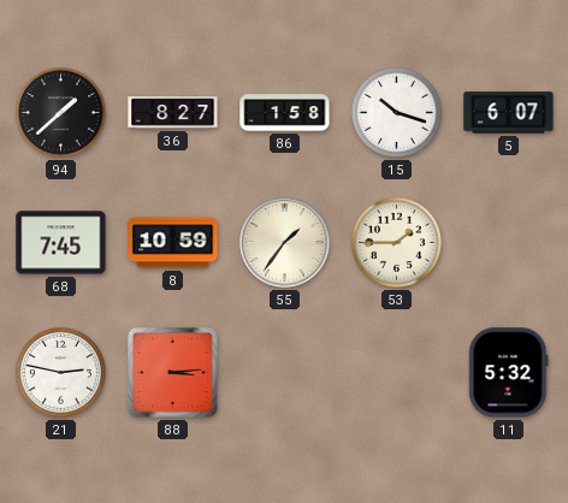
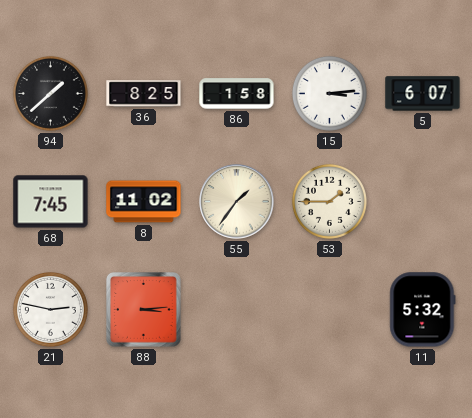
36: 8:27 -> 8:25
15: 10:18 -> 3:14
8: 10:59 -> 11:02
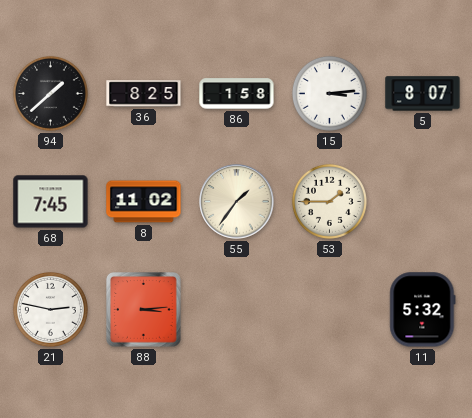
5: 6:07 -> 8:07
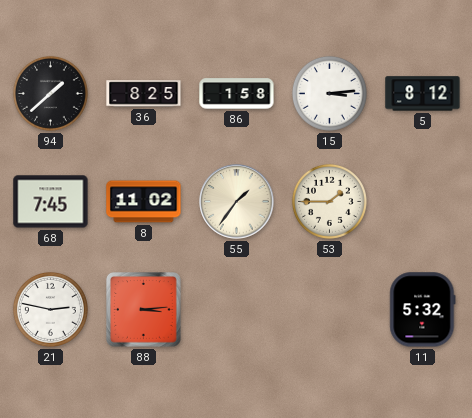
5: 8:07 -> 8:12
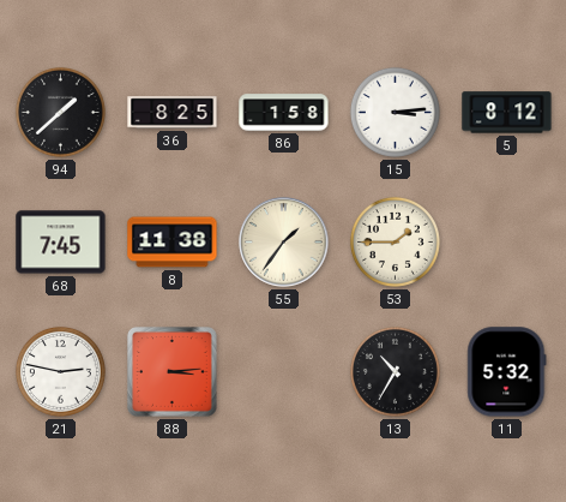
8: 11:02 -> 11:38
13: none -> 10:35
